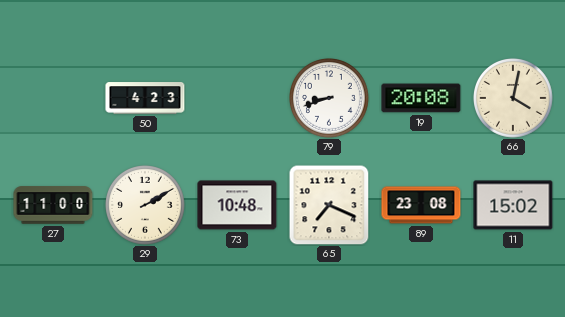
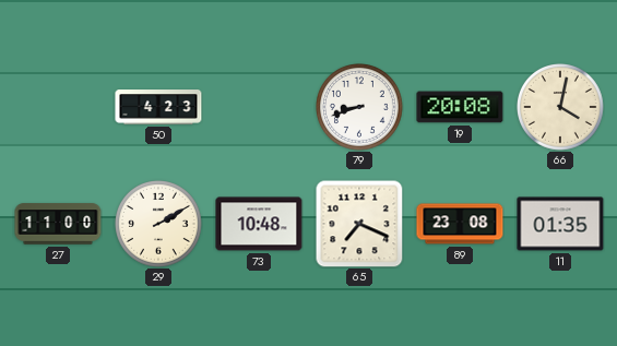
11: 15:02 -> 01:35
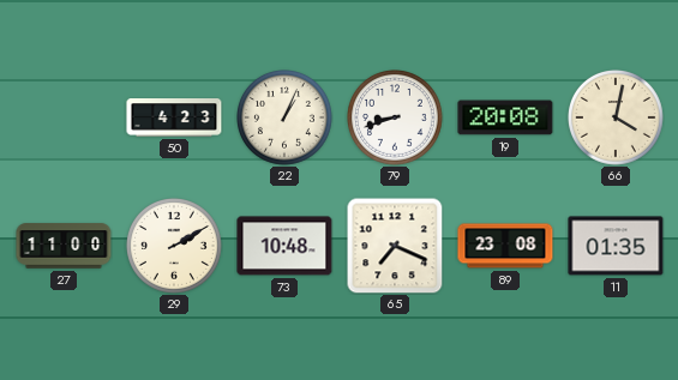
22: none -> 1:04
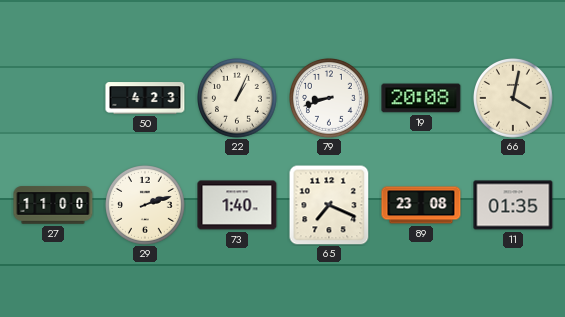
29: 2:10 -> 2:12
73: 10:48 -> 1:40
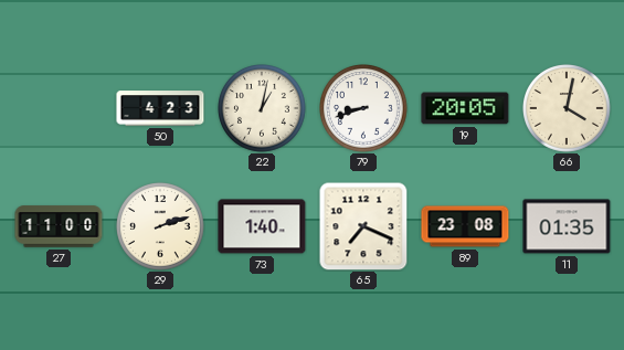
22: 1:04 -> 1:02
19: 20:08 -> 20:05
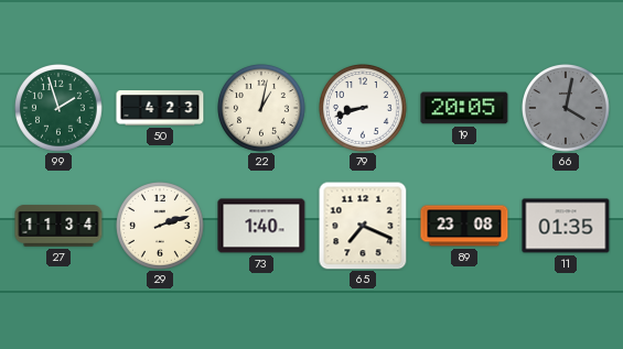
99: none -> 1:57
66 dial: cream -> grey
27: 11:00 -> 11:34
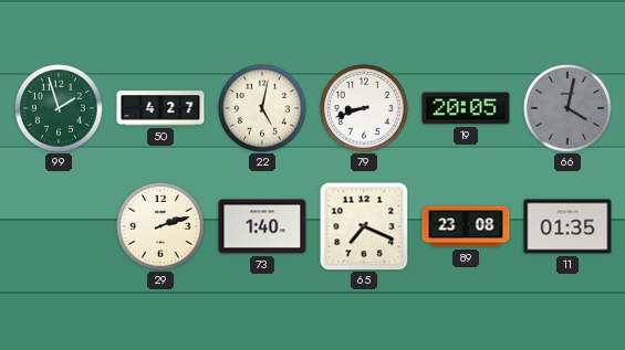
50: 4:23 -> 4:27
22: 1:02 -> 5:02
27: 11:34 -> none
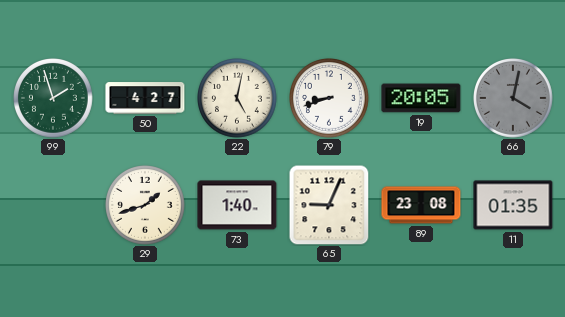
29: 2:12 -> 1:42
65: 7:19 -> 9:04
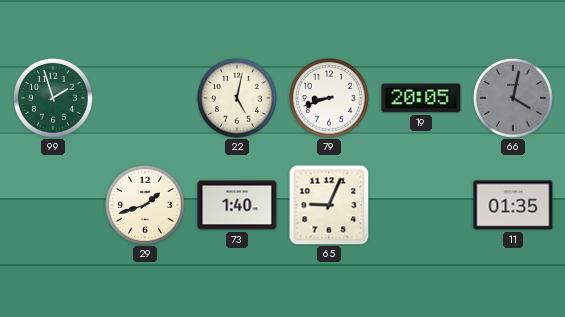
50: 4:27 -> none
89: 23:08 -> none
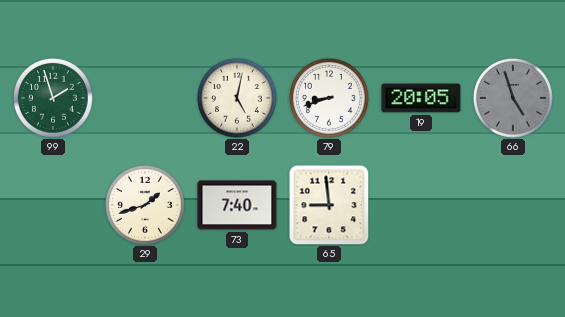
66: 4:02 -> 4:57
73: 1:40 -> 7:40
65: 9:04 -> 8:59
11: 01:35 -> none
